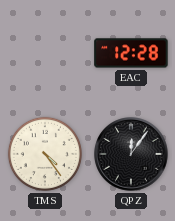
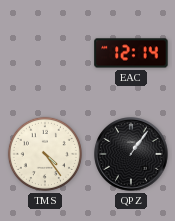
EAC: 12:28 -> 12:14
QPZ: 12:06 -> 1:06
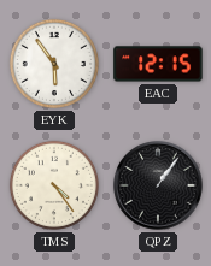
EYK: none -> 5:54
EAC: 12:14 -> 12:15
